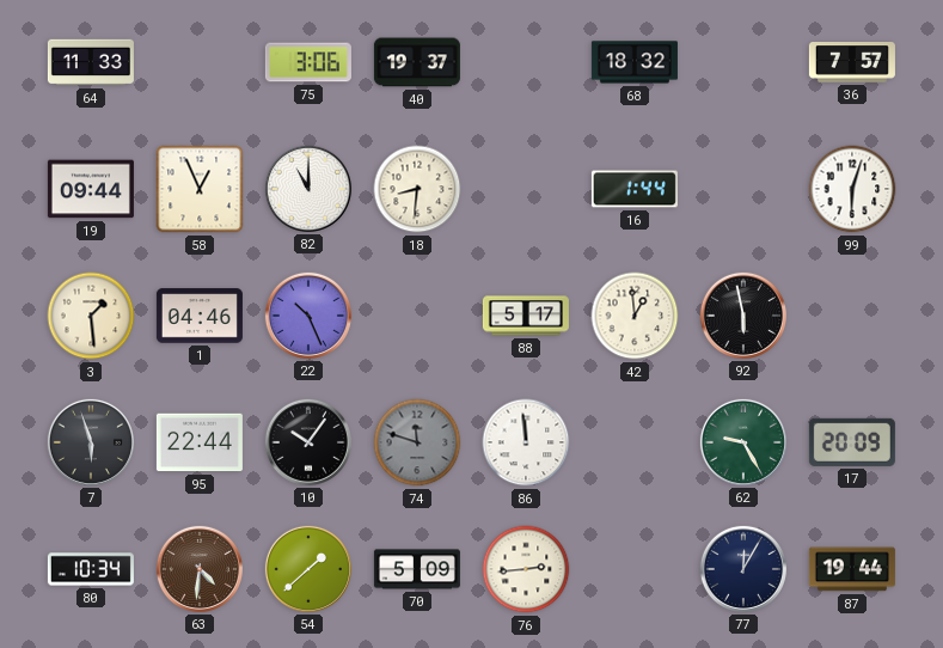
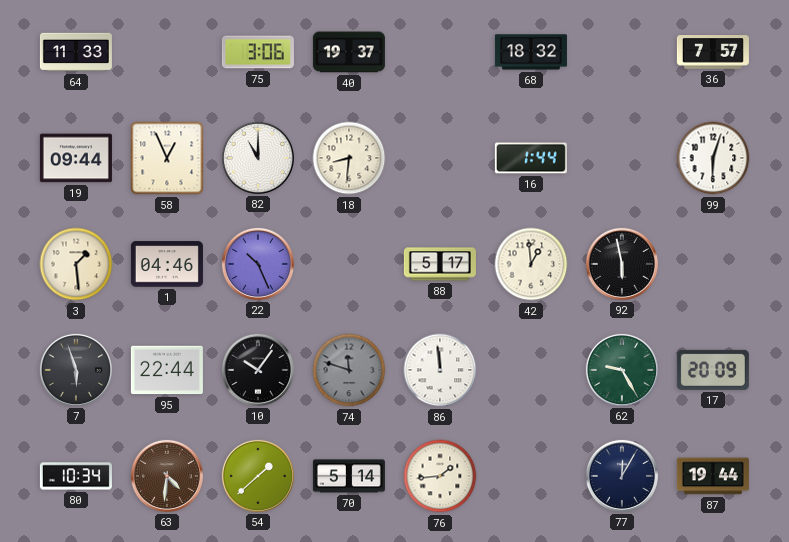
70: 5:09 -> 5:14
76: 2:44 -> 1:44
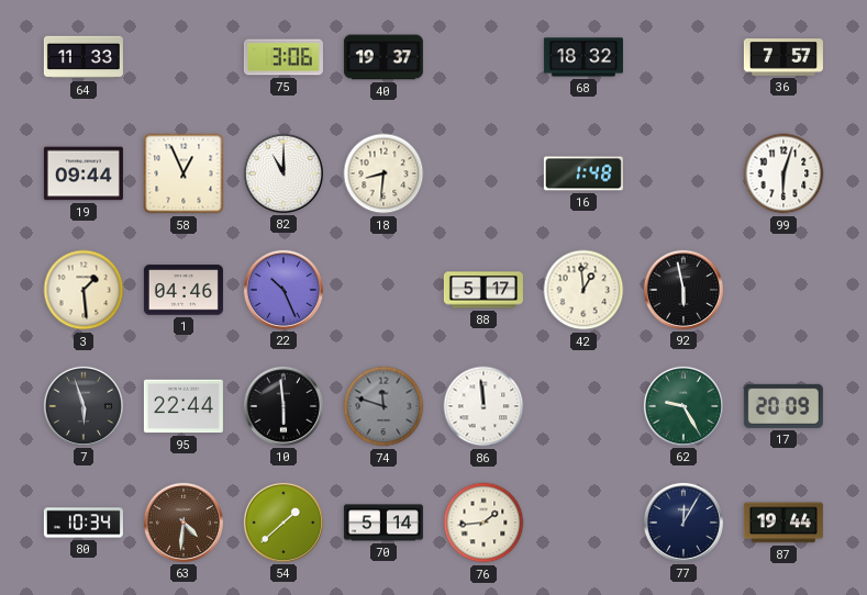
16: 1:44 -> 1:48
10: 10:06 -> 5:59
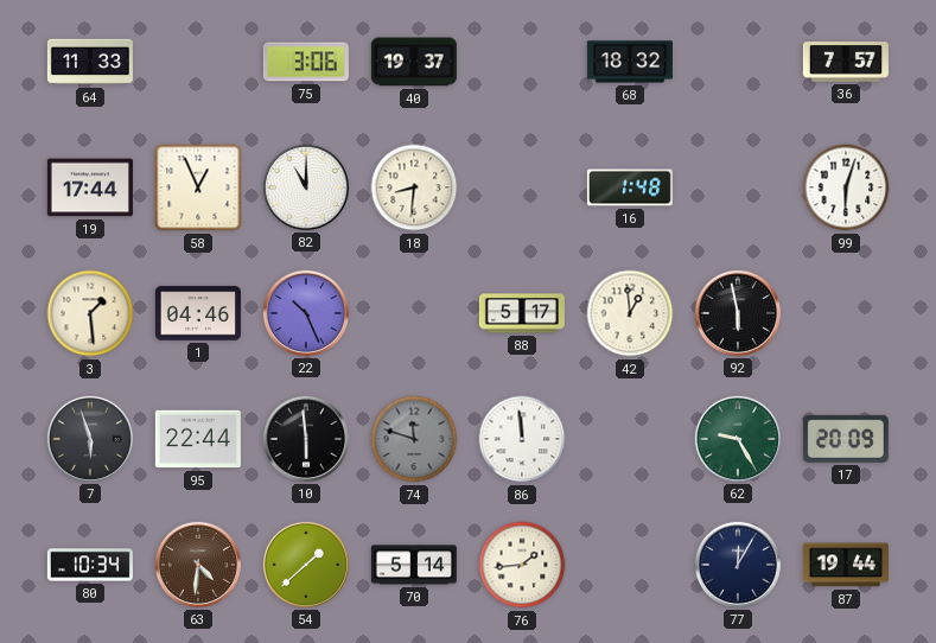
19: 09:44 -> 17:44
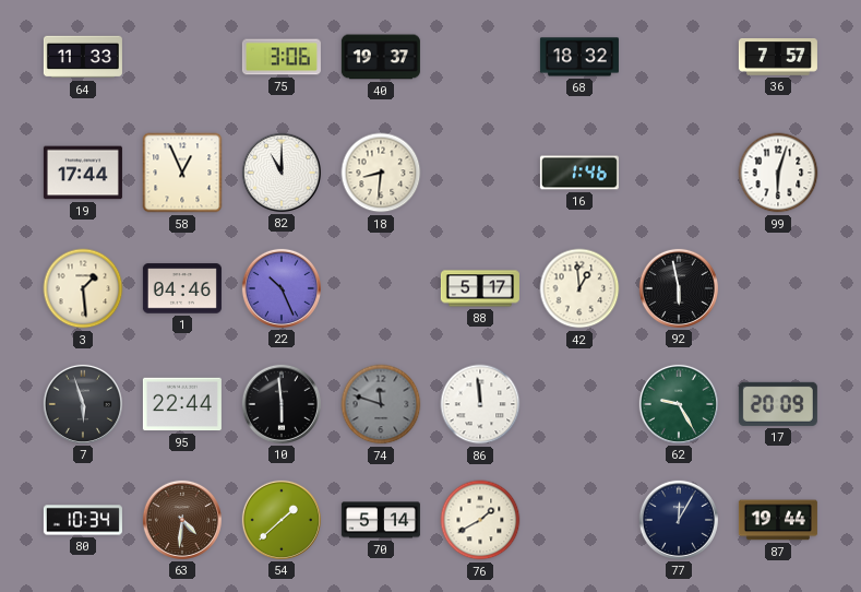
16: 1:48 -> 1:46
76: 1:44 -> 1:40
